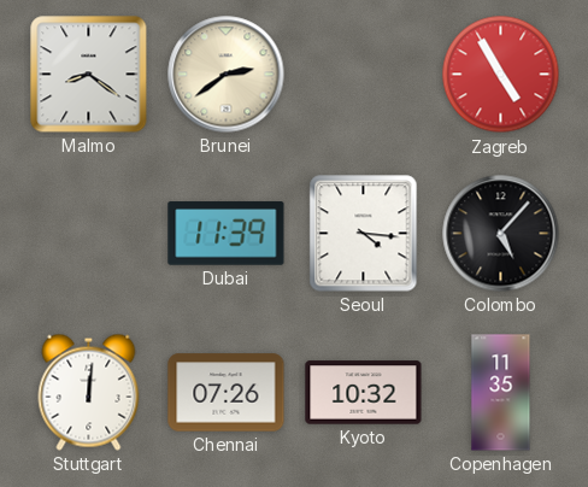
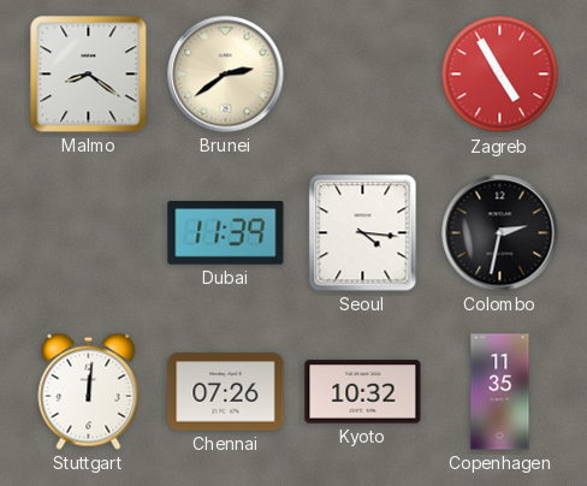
Colombo: 5:07 -> 2:32
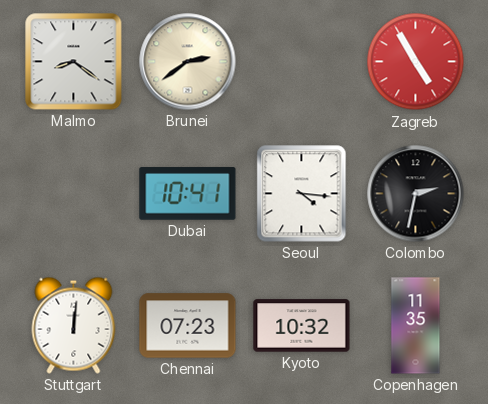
Dubai: 11:39 -> 10:41
Chennai: 07:26 -> 07:23
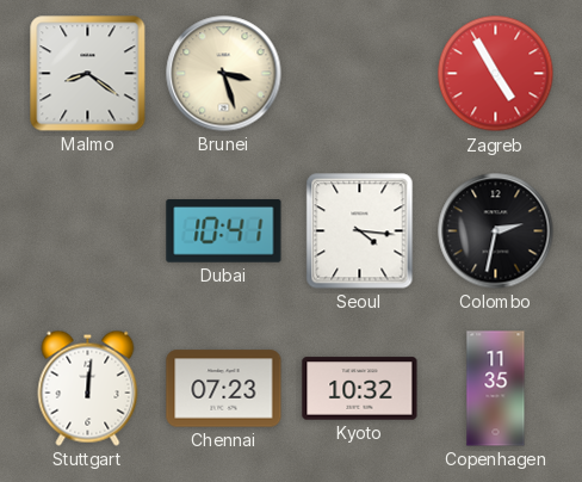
Brunei: 2:39 -> 3:27
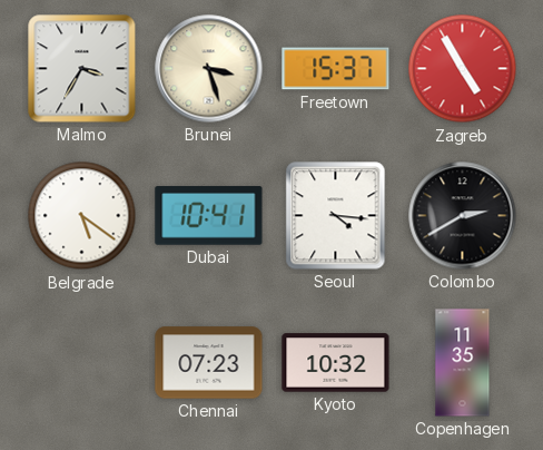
Malmo: 8:21 -> 3:35
Freetown: none -> 15:37
Belgrade: none -> 5:21
Colombo: 2:32 -> 2:40
Stuttgart: 12:01 -> none
